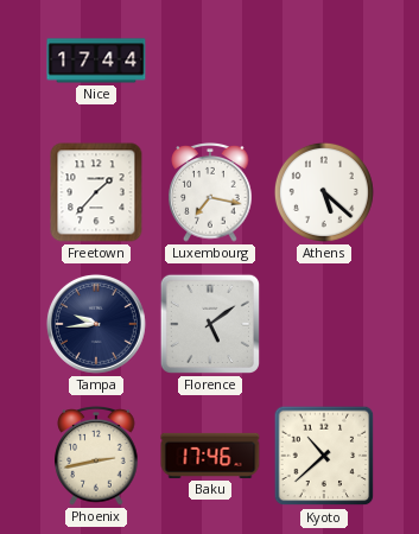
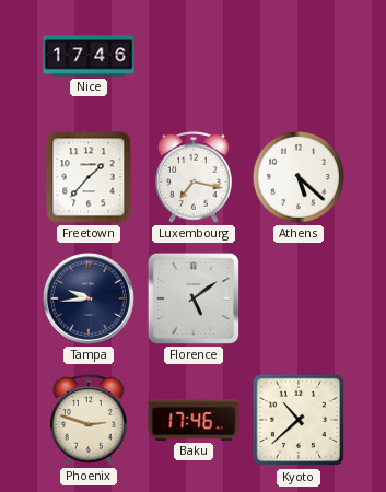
Nice: 17:44 -> 17:46
Phoenix: 2:43 -> 2:48
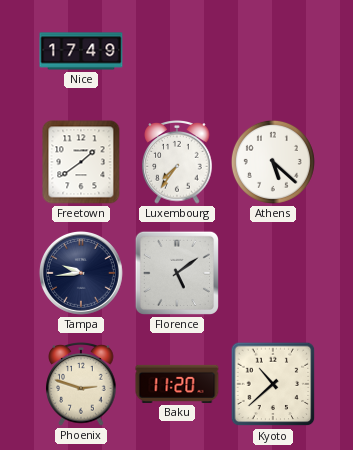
Nice: 17:46 -> 17:49
Freetown: 1:37 -> 1:39
Luxembourg: 7:17 -> 7:36
Baku: 17:46 -> 11:20
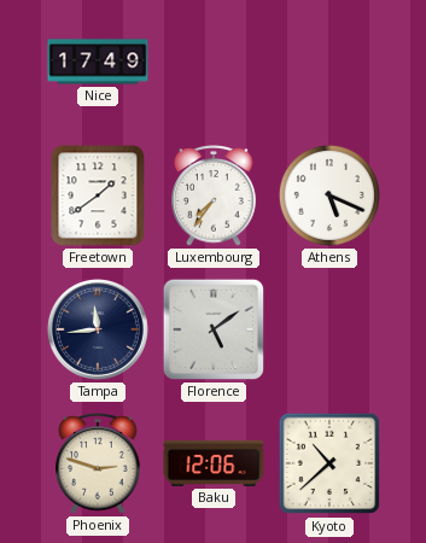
Athens: 5:22 -> 5:19
Tampa: 9:44 -> 11:44
Baku: 11:20 -> 12:06
